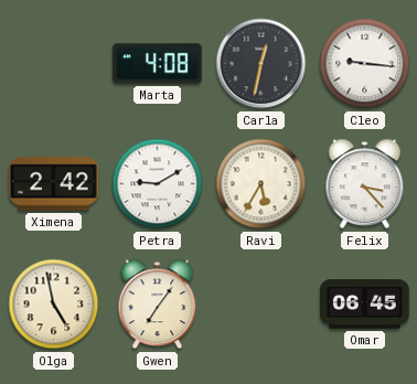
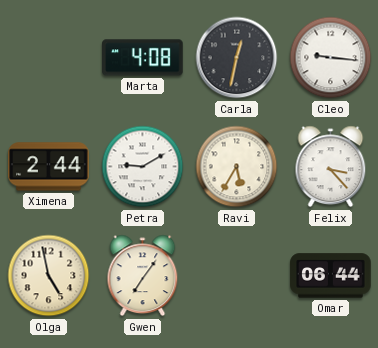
Ximena: 2:42 -> 2:44
Omar: 06:45 -> 06:44
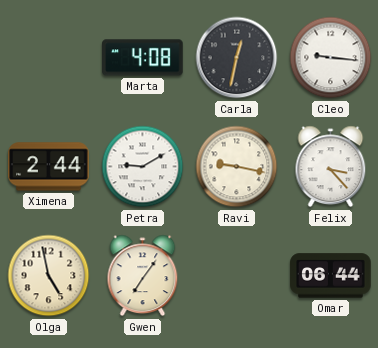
Ravi: 5:35 -> 9:17
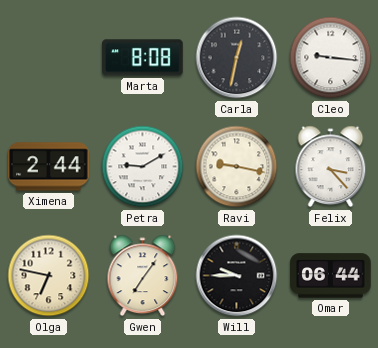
Marta: 4:08 -> 8:08
Olga: 4:58 -> 6:47
Will: none -> 9:45
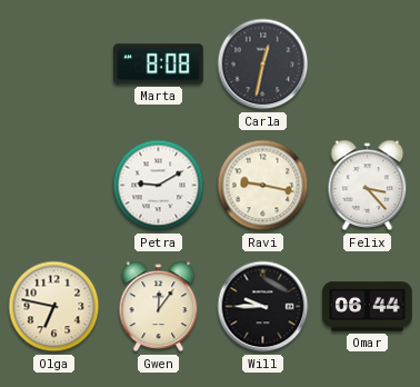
Cleo: 9:16 -> none
Ximena: 2:44 -> none
Gwen: 7:06 -> 12:06
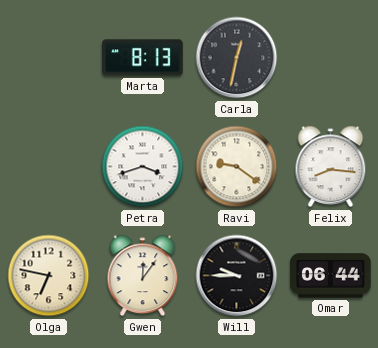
Marta: 8:08 -> 8:13
Petra: 9:10 -> 3:42
Ravi: 9:17 -> 9:21
Felix: 3:23 -> 8:16
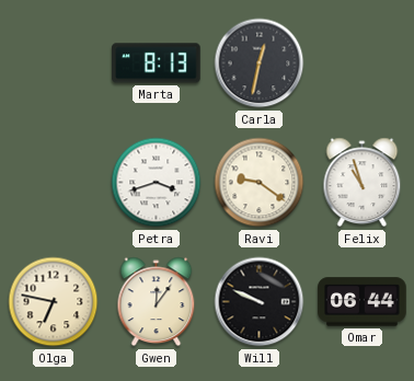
Felix: 8:16 -> 10:57
Will: 9:45 -> 9:49
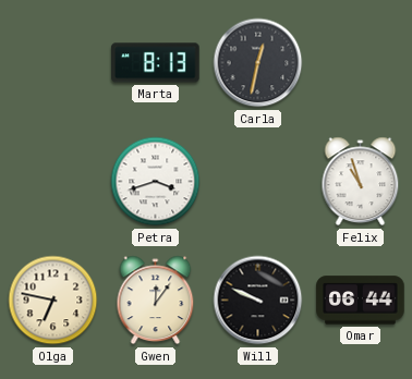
Ravi: 9:21 -> none
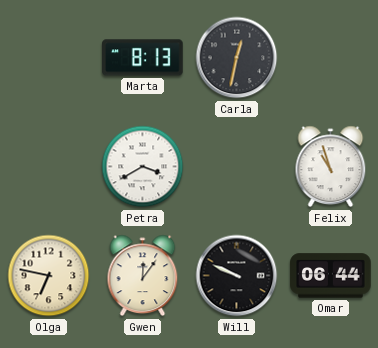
Petra: 3:42 -> 3:40
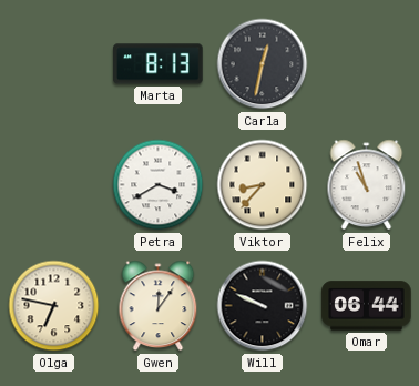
Viktor: none -> 8:37
